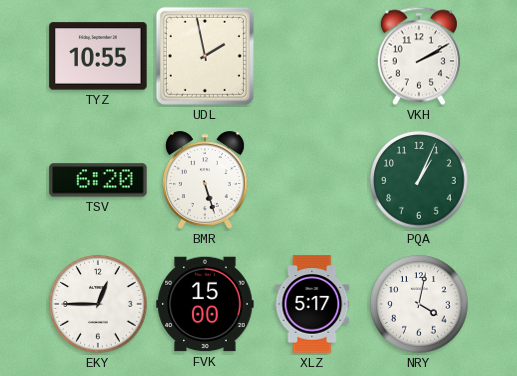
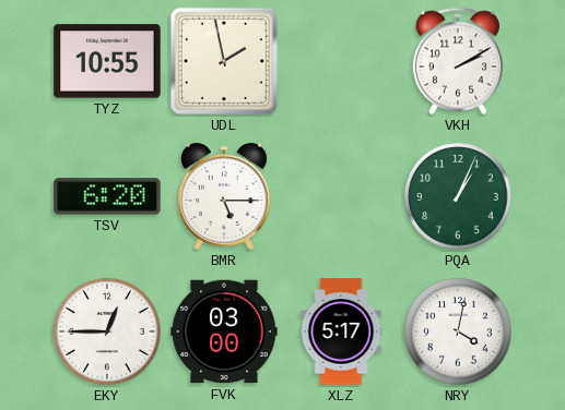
BMR: 5:27 -> 5:15
FVK: 15:00 -> 03:00
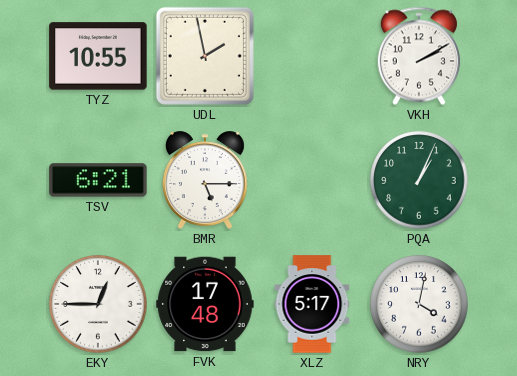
TSV: 6:20 -> 6:21
FVK: 03:00 -> 17:48
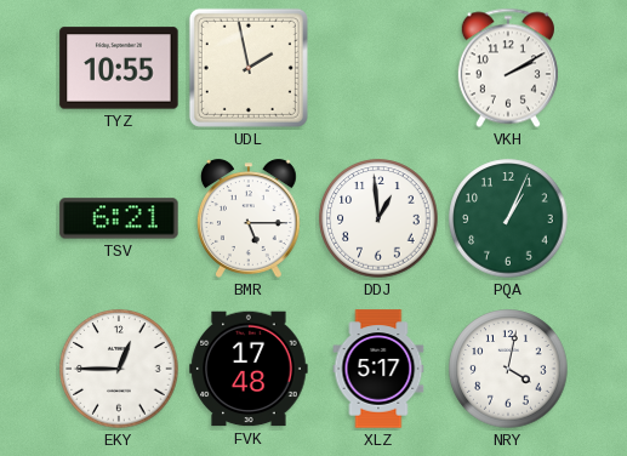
DDJ: none -> 12:59
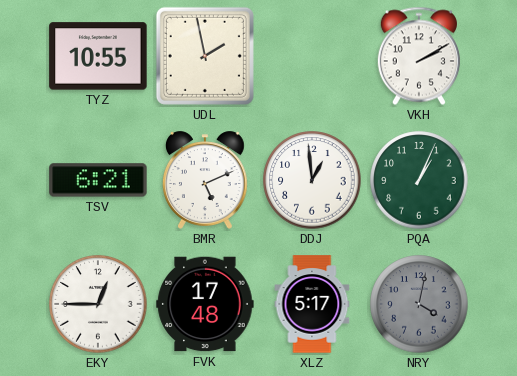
BMR: 5:15 -> 5:11
NRY dial: white -> grey
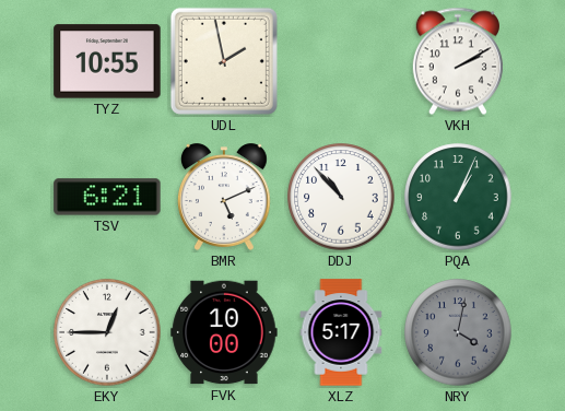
DDJ: 12:59 -> 10:53
FVK: 17:48 -> 10:00
